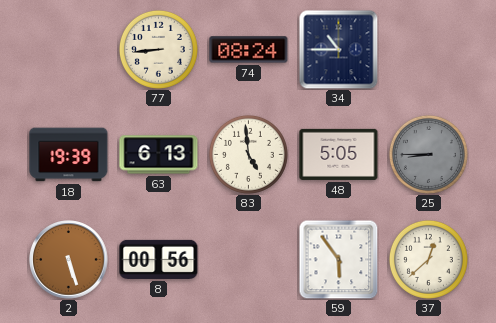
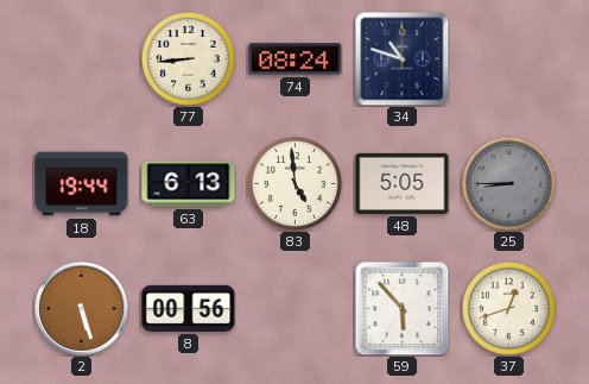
34: 10:45 -> 10:48
18: 19:39 -> 19:44
59: 5:54 -> 5:53
37: 12:38 -> 12:42
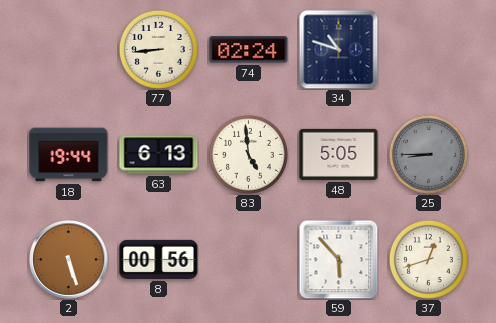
74: 08:24 -> 02:24
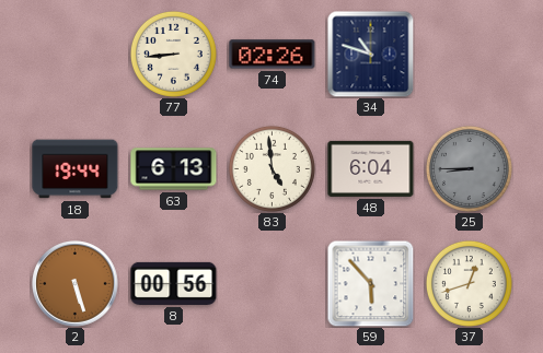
74: 02:24 -> 02:26
48: 5:05 -> 6:04
